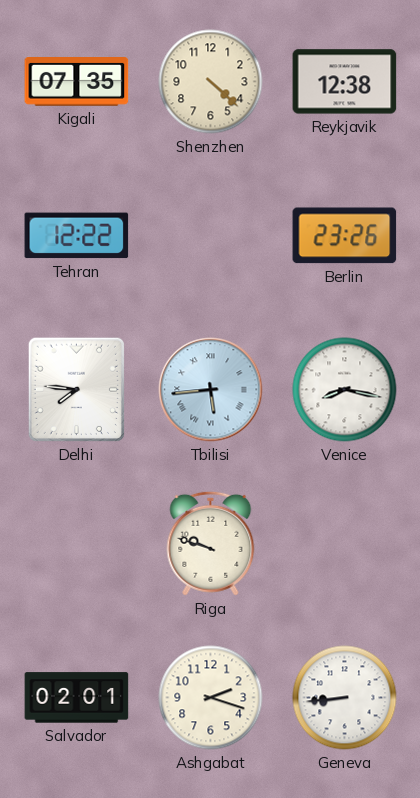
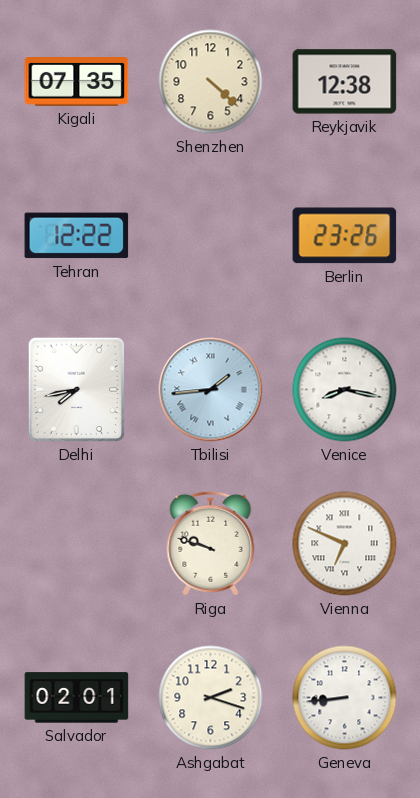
Delhi: 7:46 -> 7:43
Tbilisi: 5:44 -> 1:44
Vienna: none -> 6:49
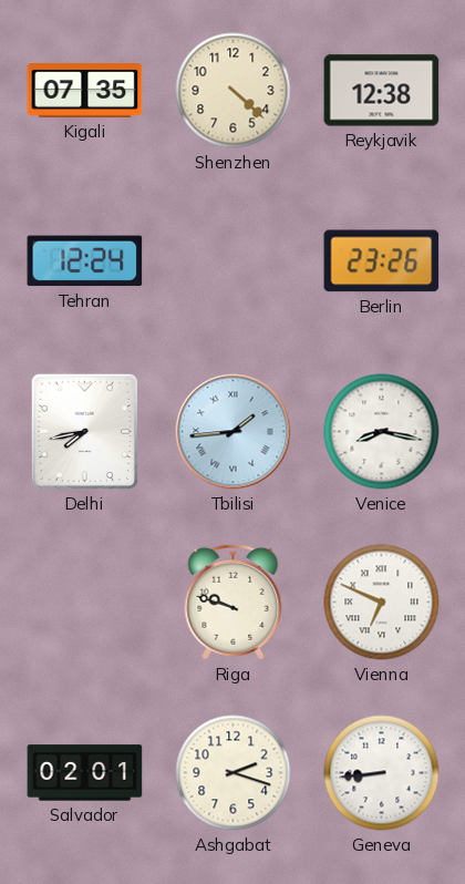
Tehran: 12:22 -> 12:24
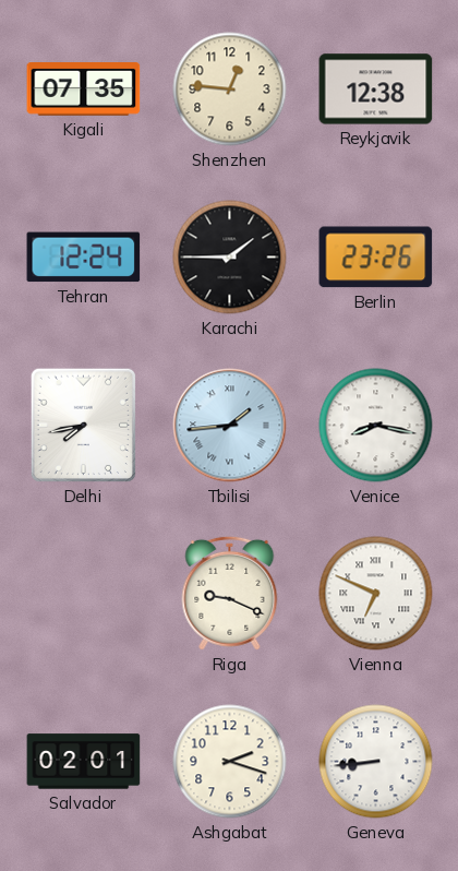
Shenzhen: 4:22 -> 12:46
Karachi: none -> 1:45
Riga: 9:48 -> 9:19
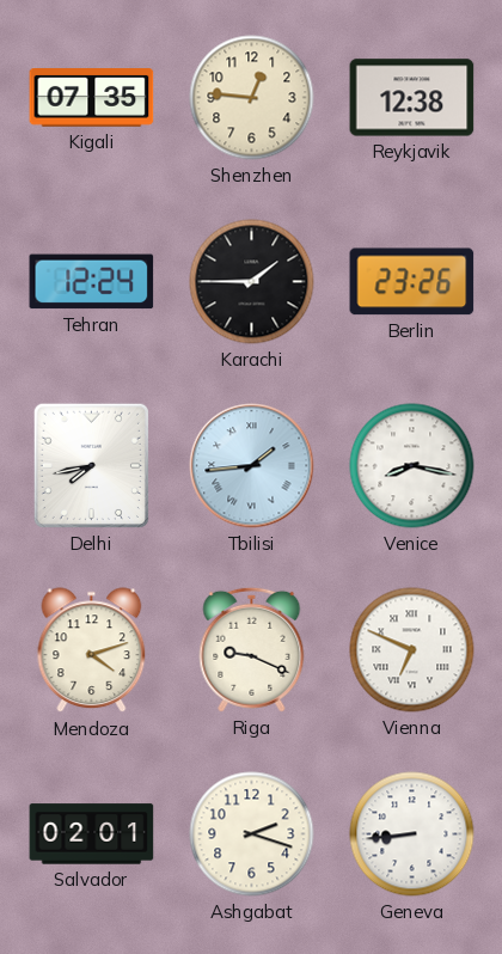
Mendoza: none -> 4:12
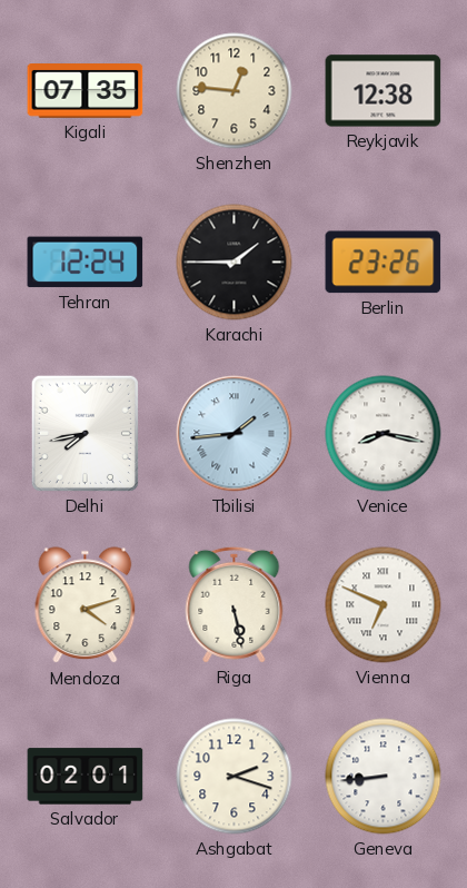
Riga: 9:19 -> 5:28
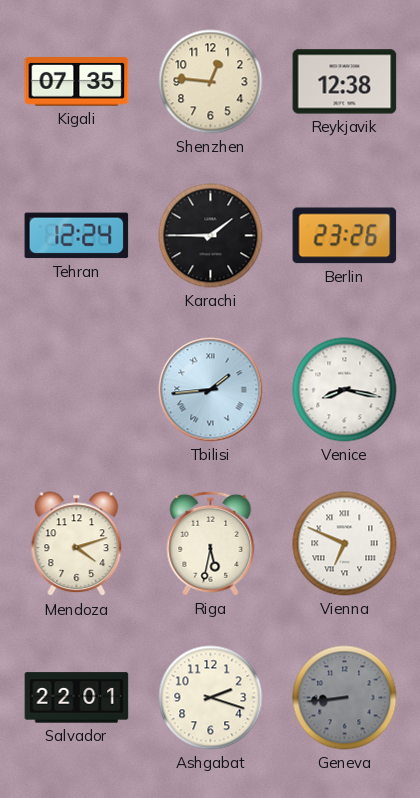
Delhi: 7:43 -> none
Riga: 5:28 -> 5:32
Salvador: 02:01 -> 22:01
Geneva dial: white -> grey
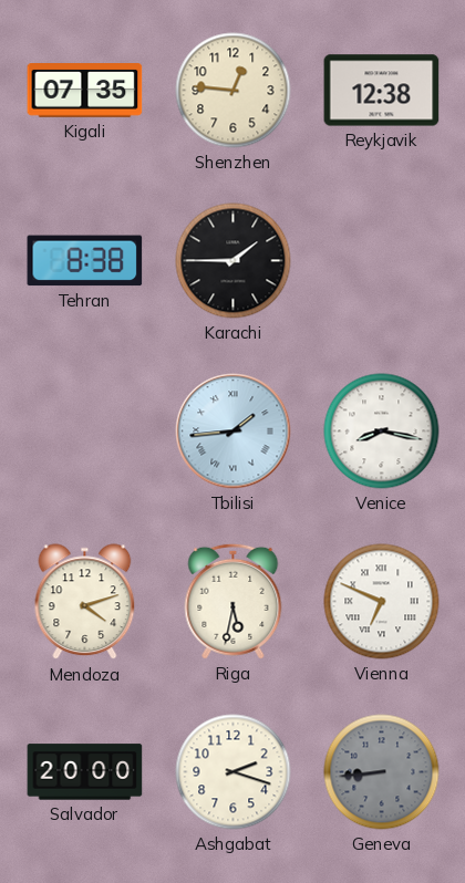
Tehran: 12:24 -> 8:38
Berlin: 23:26 -> none
Salvador: 22:01 -> 20:00
